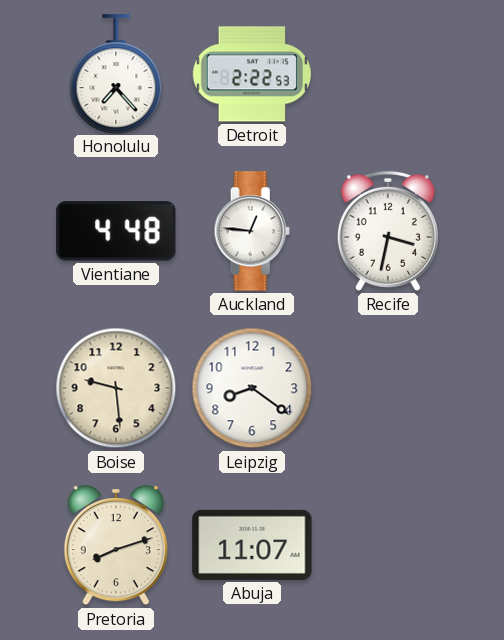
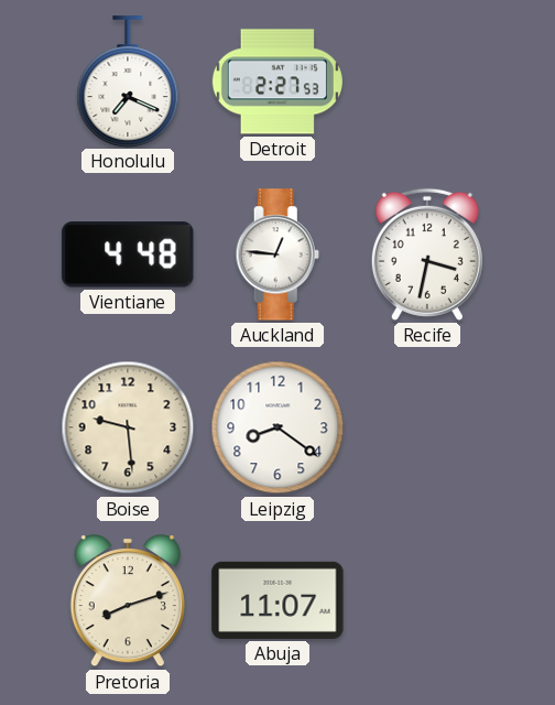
Honolulu: 7:23 -> 7:19
Detroit: 2:22 -> 2:27
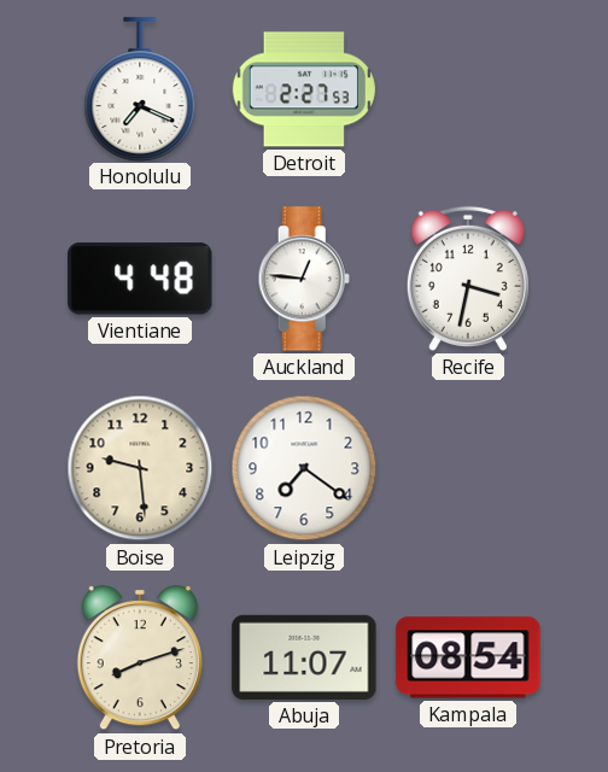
Leipzig: 8:21 -> 7:21
Kampala: none -> 08:54
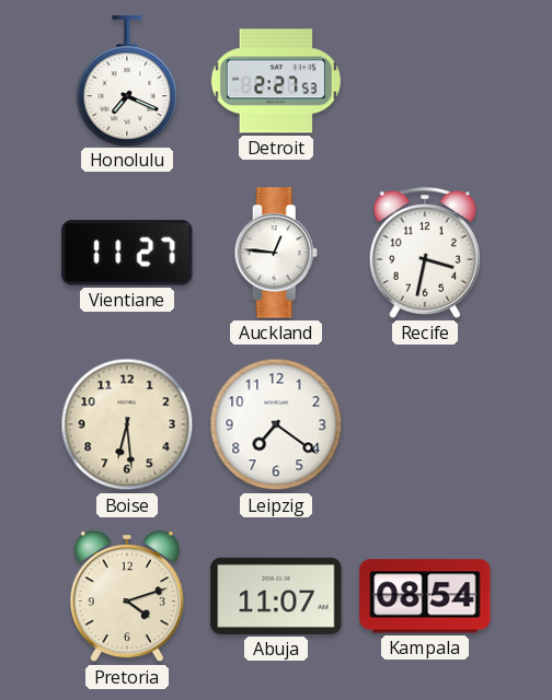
Vientiane: 4:48 -> 11:27
Boise: 9:29 -> 6:29
Pretoria: 8:12 -> 4:12
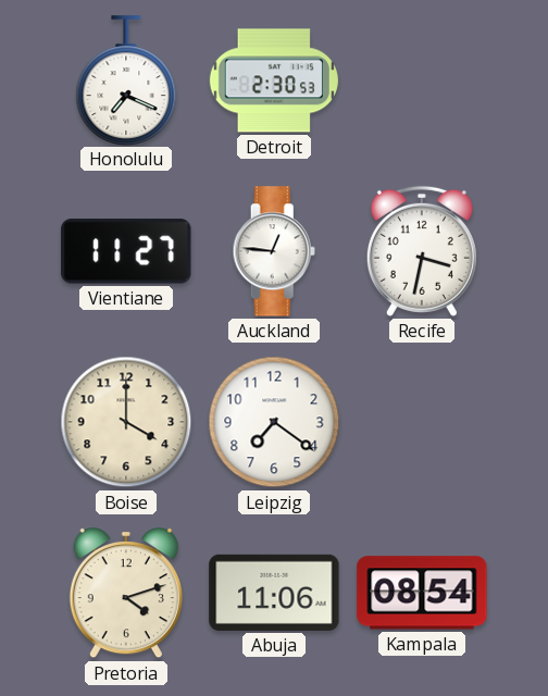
Detroit: 2:27 -> 2:30
Boise: 6:29 -> 4:00
Abuja: 11:07 -> 11:06
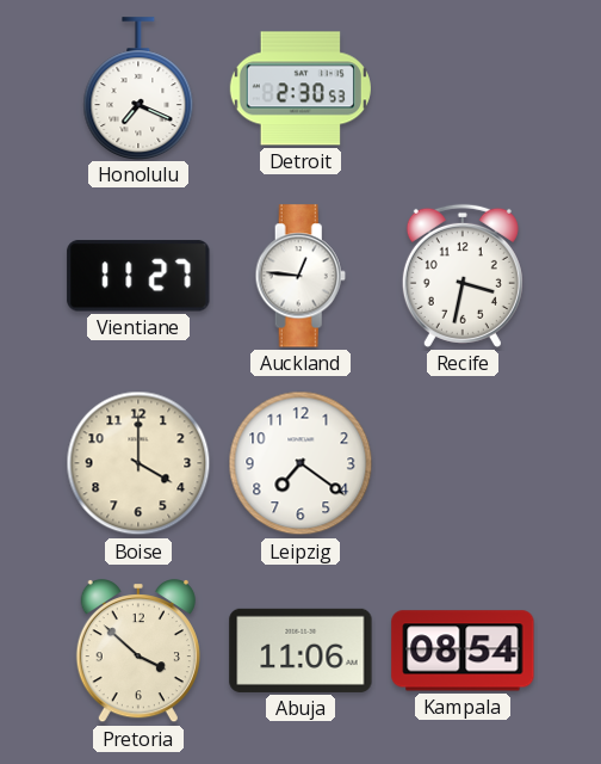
Pretoria: 4:12 -> 3:52
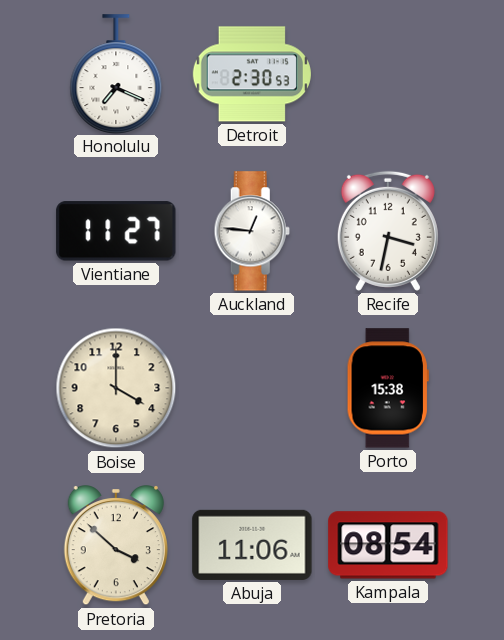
Leipzig: 7:21 -> none
Porto: none -> 15:38
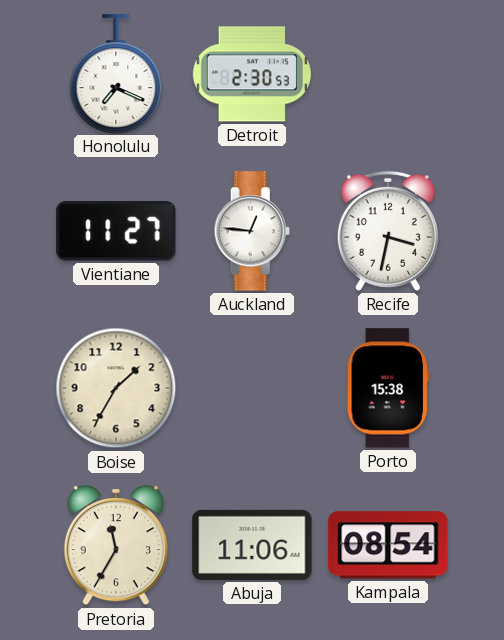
Boise: 4:00 -> 1:35
Pretoria: 3:52 -> 11:35
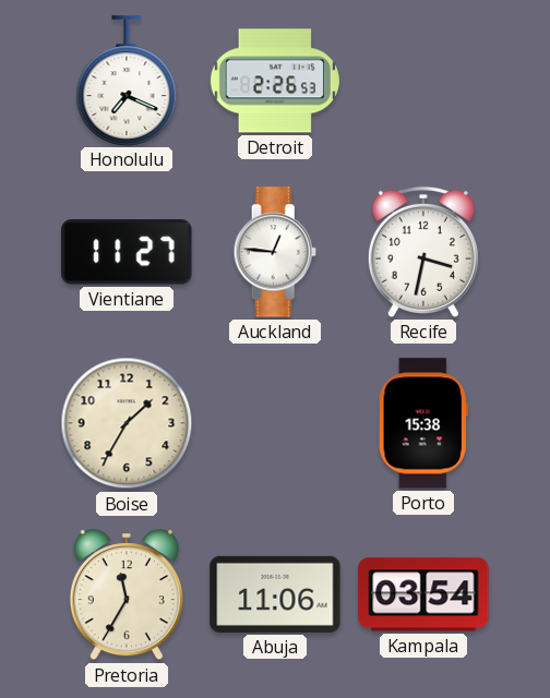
Detroit: 2:30 -> 2:26
Kampala: 08:54 -> 03:54
